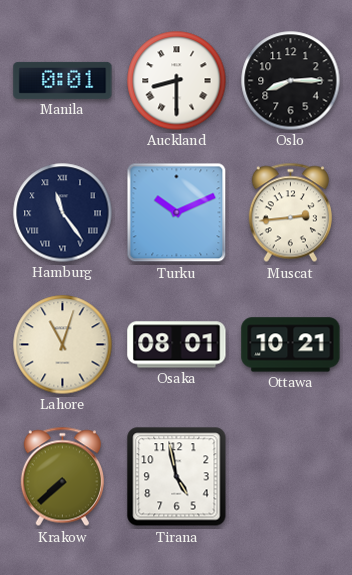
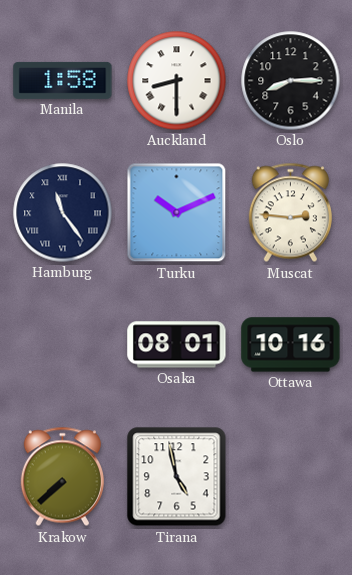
Manila: 0:01 -> 1:58
Muscat: 2:44 -> 2:46
Lahore: 11:03 -> none
Ottawa: 10:21 -> 10:16
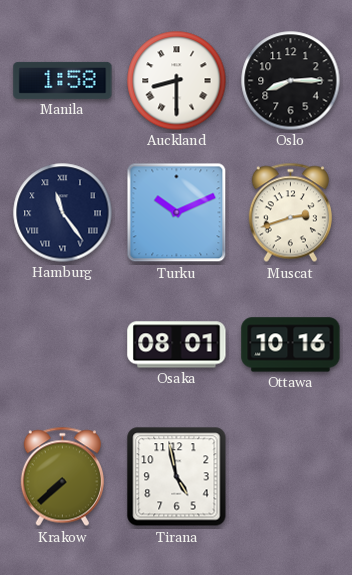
Muscat: 2:46 -> 2:42
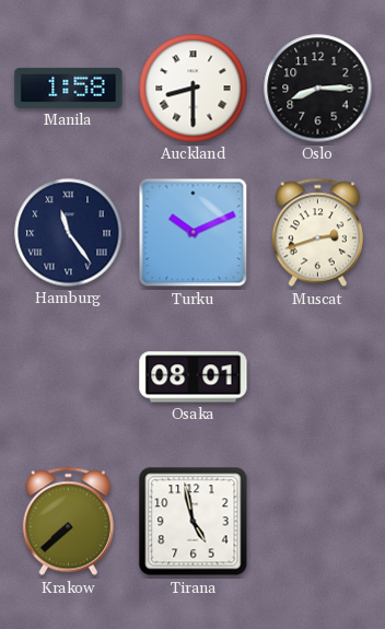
Ottawa: 10:16 -> none
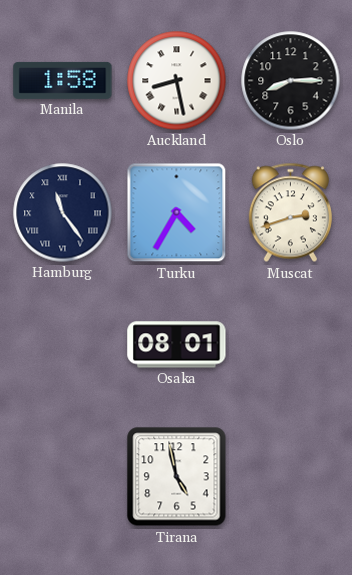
Auckland: 8:30 -> 8:28
Turku: 10:11 -> 4:35
Krakow: 7:38 -> none
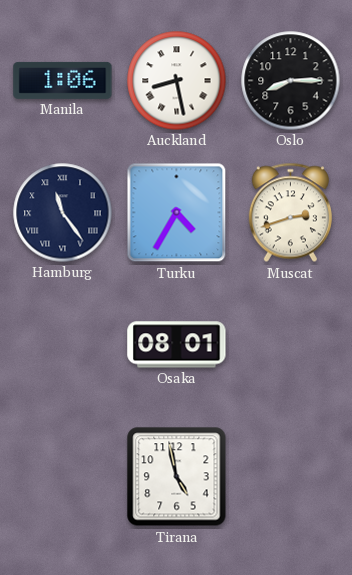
Manila: 1:58 -> 1:06
